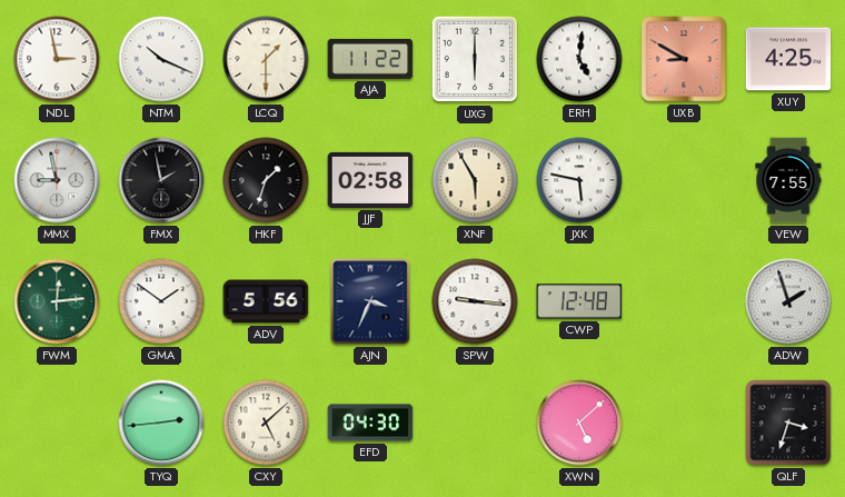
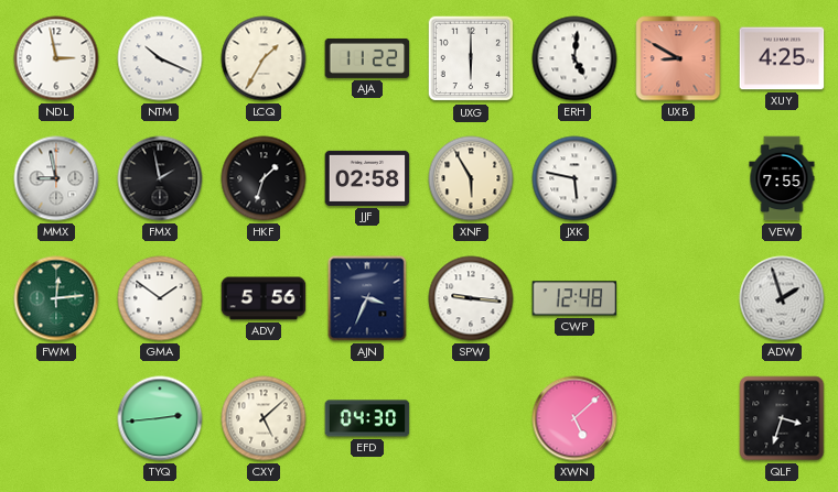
LCQ: 1:30 -> 1:35
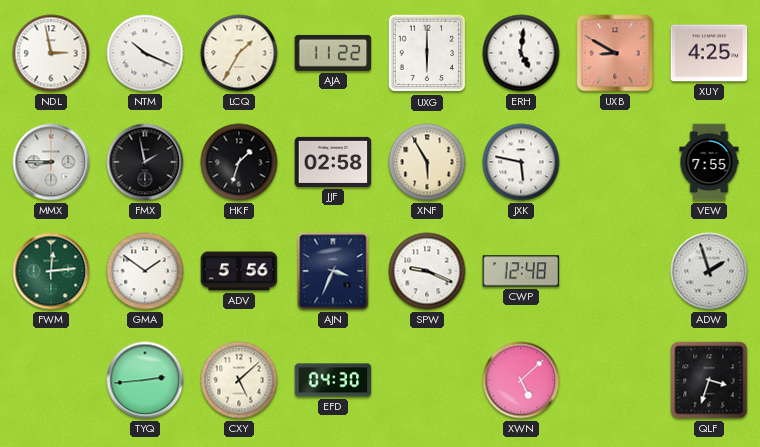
MMX: 8:58 -> 8:45
SPW: 9:16 -> 9:19
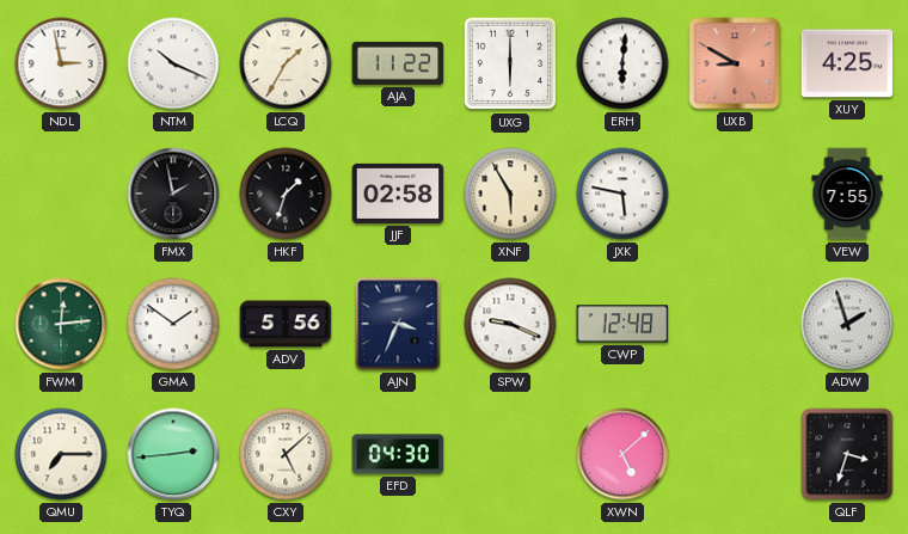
ERH: 5:01 -> 6:01
MMX: 8:45 -> none
QMU: none -> 7:15
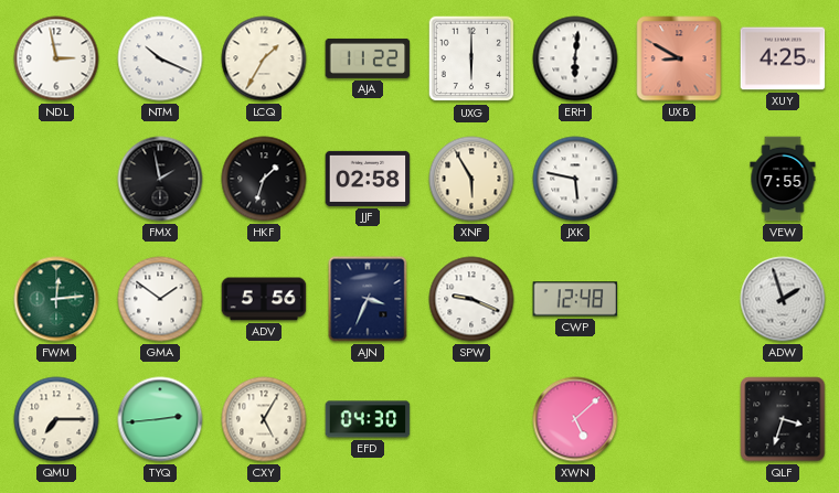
CXY: 5:08 -> 5:05
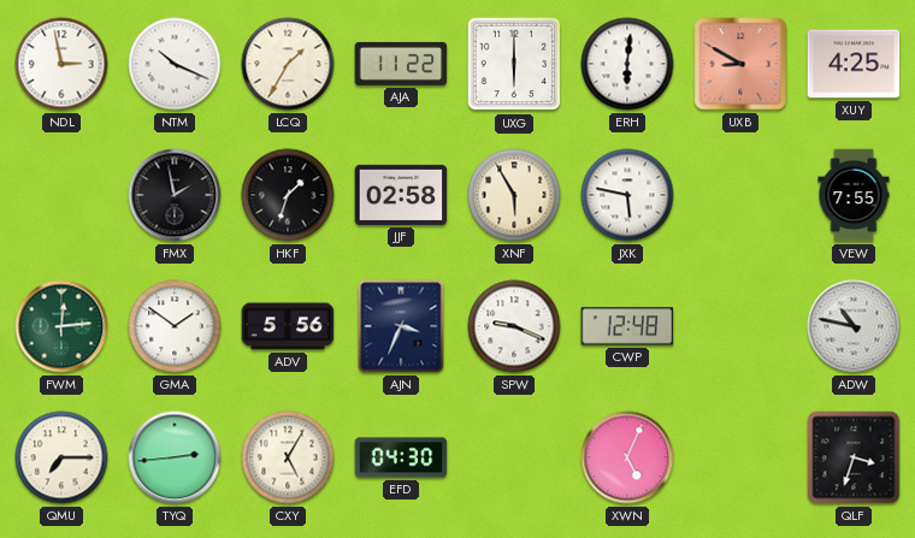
ADW: 1:57 -> 10:47
XWN: 5:08 -> 5:04
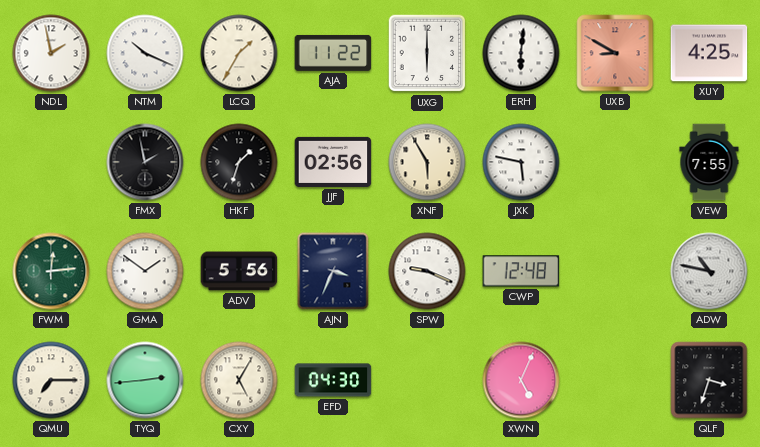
NDL: 2:58 -> 1:58
JJF: 02:58 -> 02:56
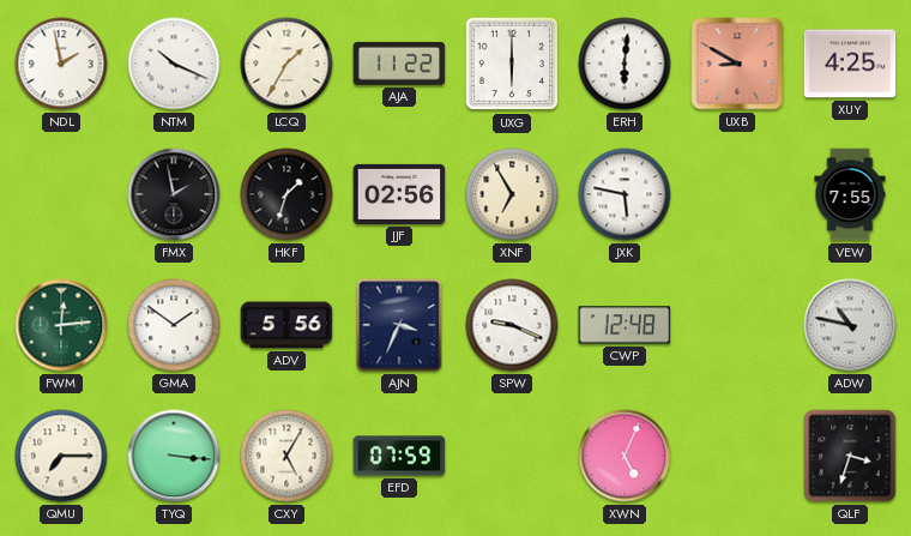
XNF: 5:55 -> 6:55
TYQ: 2:44 -> 3:16
EFD: 04:30 -> 07:59
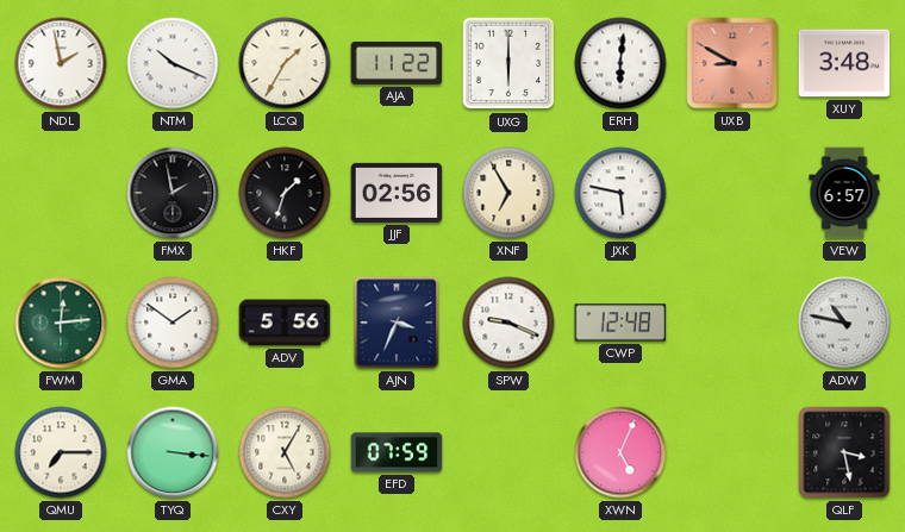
XUY: 4:25 -> 3:48
VEW: 7:55 -> 6:57
QLF: 3:33 -> 3:28
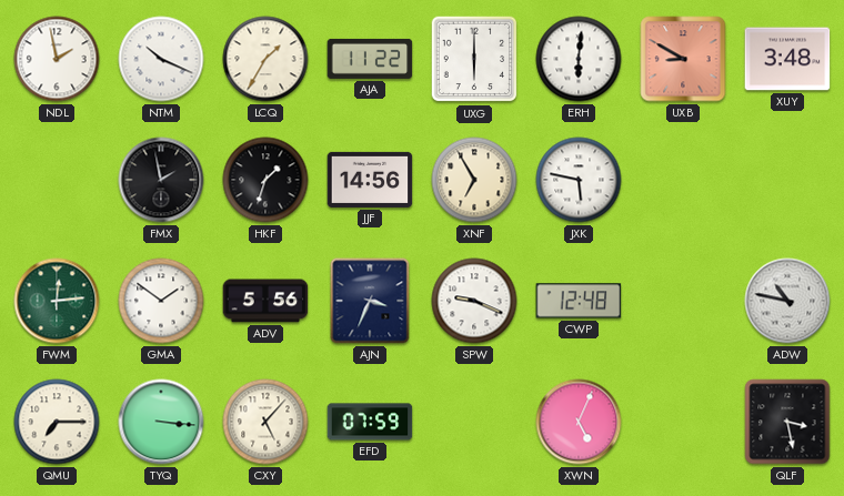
JJF: 02:56 -> 14:56
VEW: 6:57 -> none
CXY: 5:05 -> 5:07
